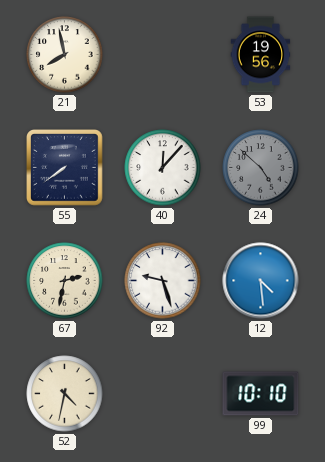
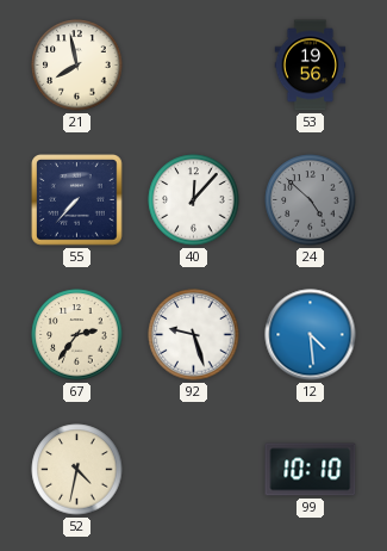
55: 7:39 -> 7:37
67: 2:32 -> 2:36
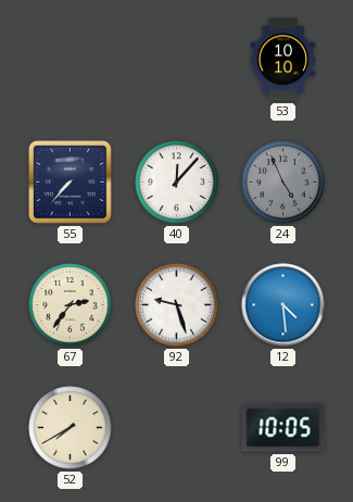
21: 7:58 -> none
53: 19:56 -> 10:10
24: 4:52 -> 4:56
52: 4:32 -> 7:40
99: 10:10 -> 10:05
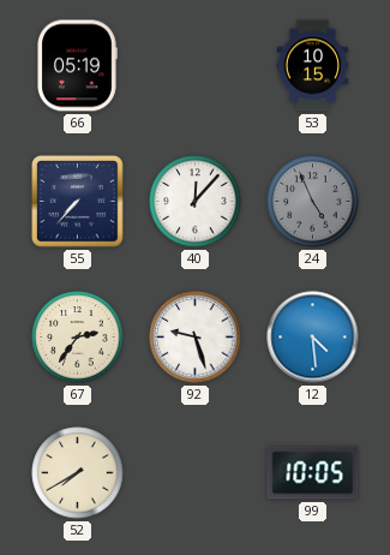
66: none -> 05:19
53: 10:10 -> 10:15
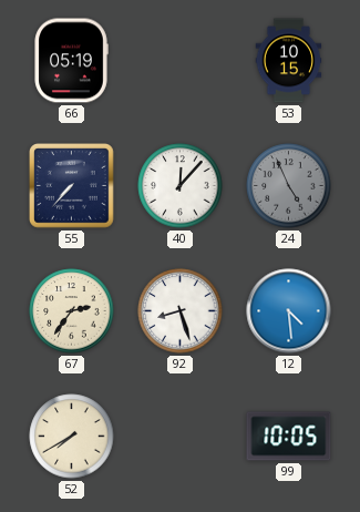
92: 9:27 -> 8:27
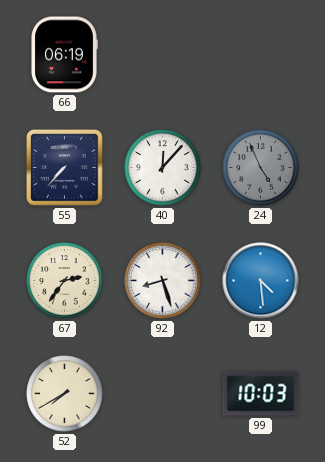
66: 05:19 -> 06:19
53: 10:15 -> none
99: 10:05 -> 10:03
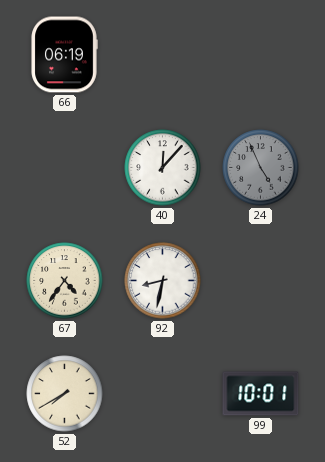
55: 7:37 -> none
67: 2:36 -> 4:36
92: 8:27 -> 8:32
12: 4:29 -> none
99: 10:03 -> 10:01
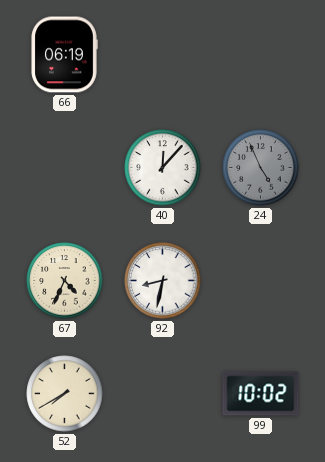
67: 4:36 -> 4:34
99: 10:01 -> 10:02
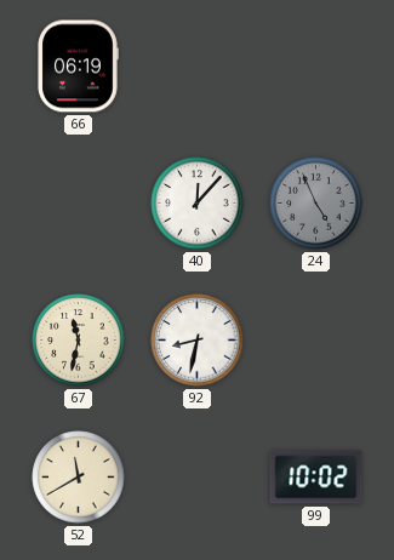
67: 4:34 -> 11:32
52: 7:40 -> 11:40
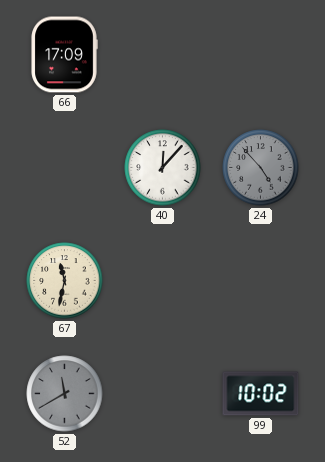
66: 06:19 -> 17:09
24: 4:56 -> 4:53
92: 8:32 -> none
52 dial: cream -> grey
